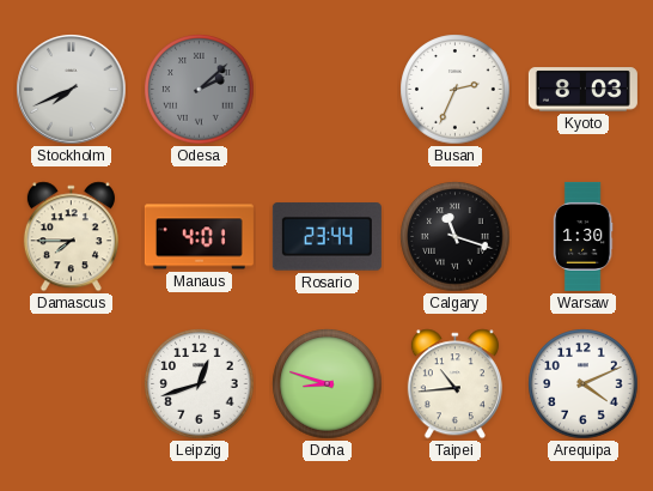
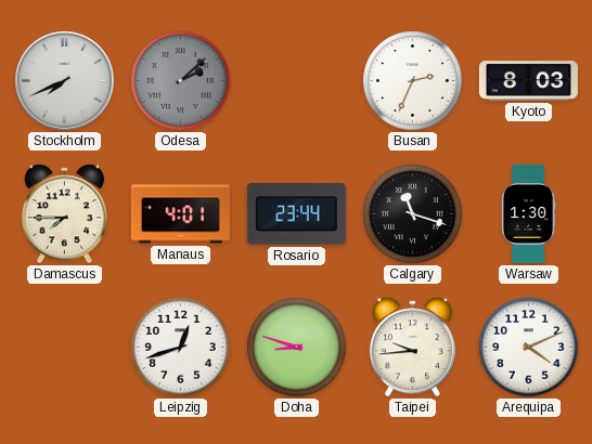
Taipei: 10:44 -> 9:44
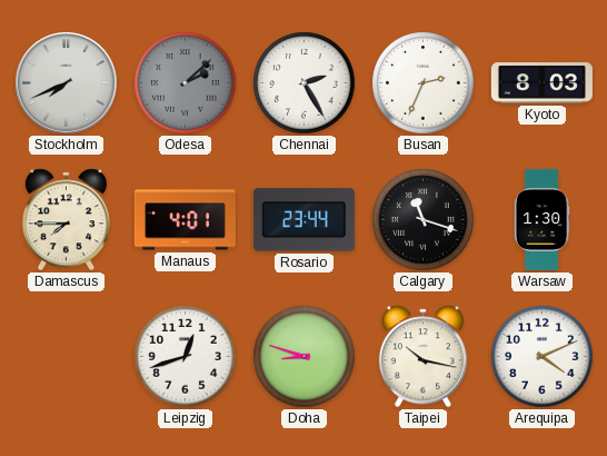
Chennai: none -> 2:25
Taipei: 9:44 -> 10:17
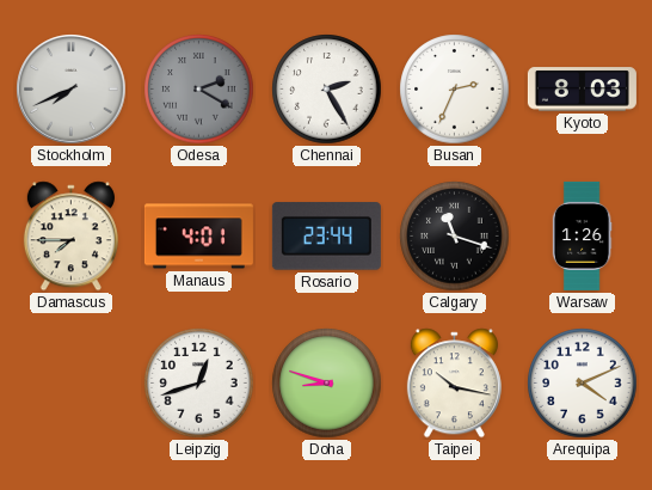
Odesa: 2:08 -> 2:20
Warsaw: 1:30 -> 1:26
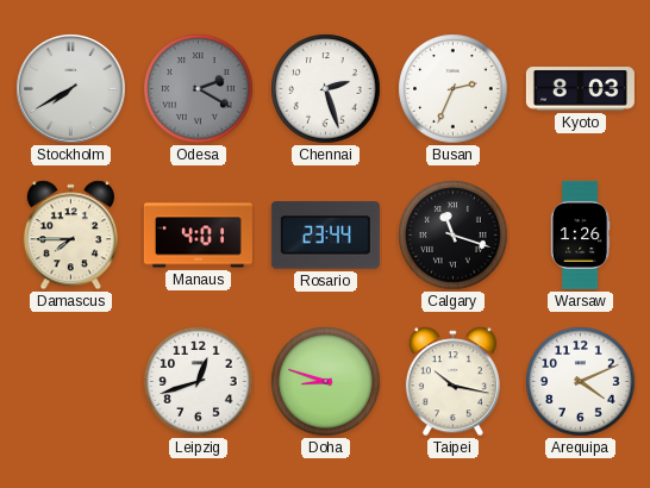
Stockholm: 7:41 -> 7:40
Chennai: 2:25 -> 2:27
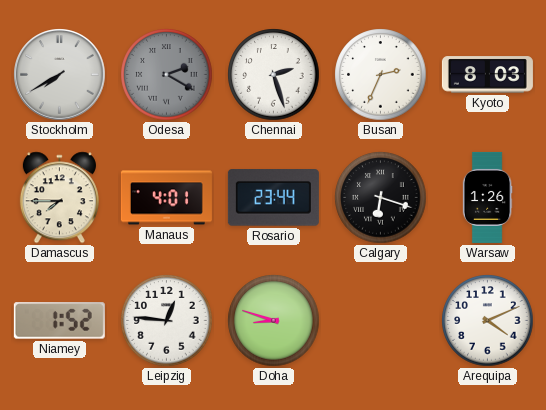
Calgary: 11:18 -> 6:18
Niamey: none -> 1:52
Leipzig: 12:42 -> 12:46
Taipei: 10:17 -> none
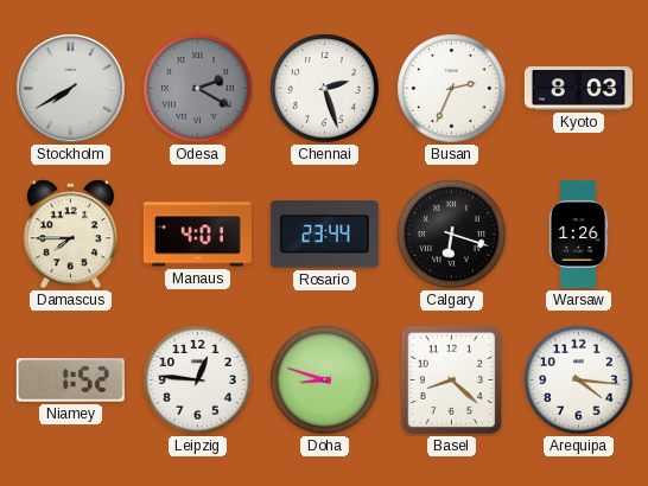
Basel: none -> 8:22
Arequipa: 4:11 -> 4:16
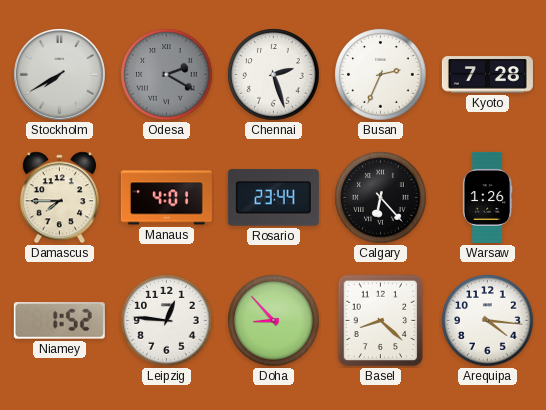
Kyoto: 8:03 -> 7:28
Calgary: 6:18 -> 6:23
Doha: 8:48 -> 8:53
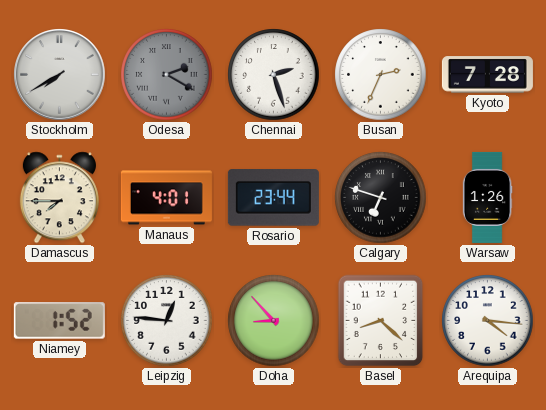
Calgary: 6:23 -> 6:48
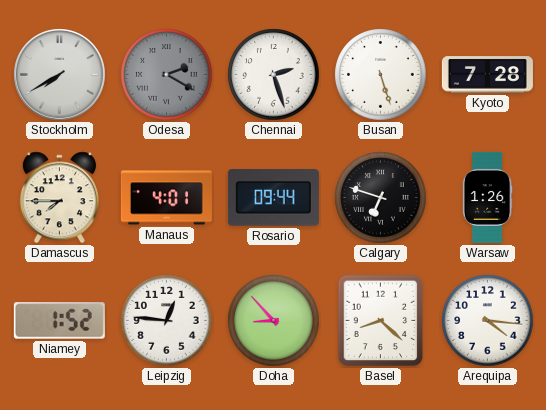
Busan: 2:34 -> 5:27
Rosario: 23:44 -> 09:44
